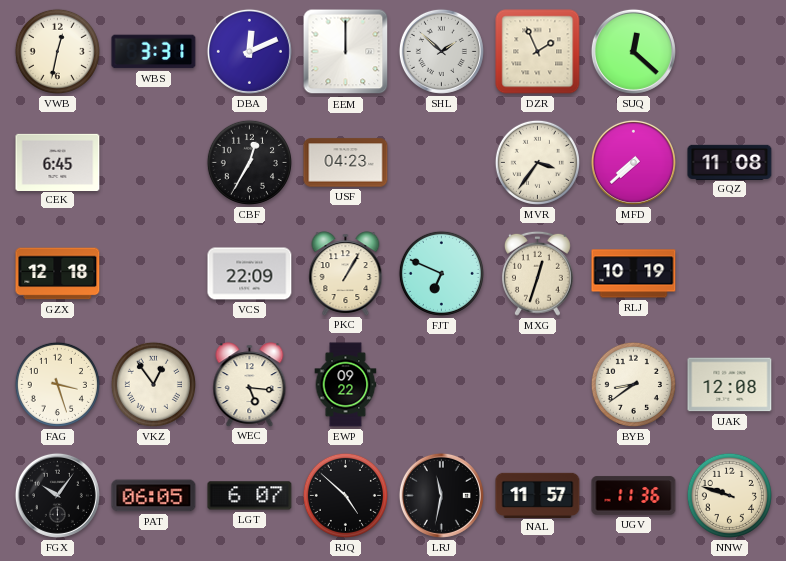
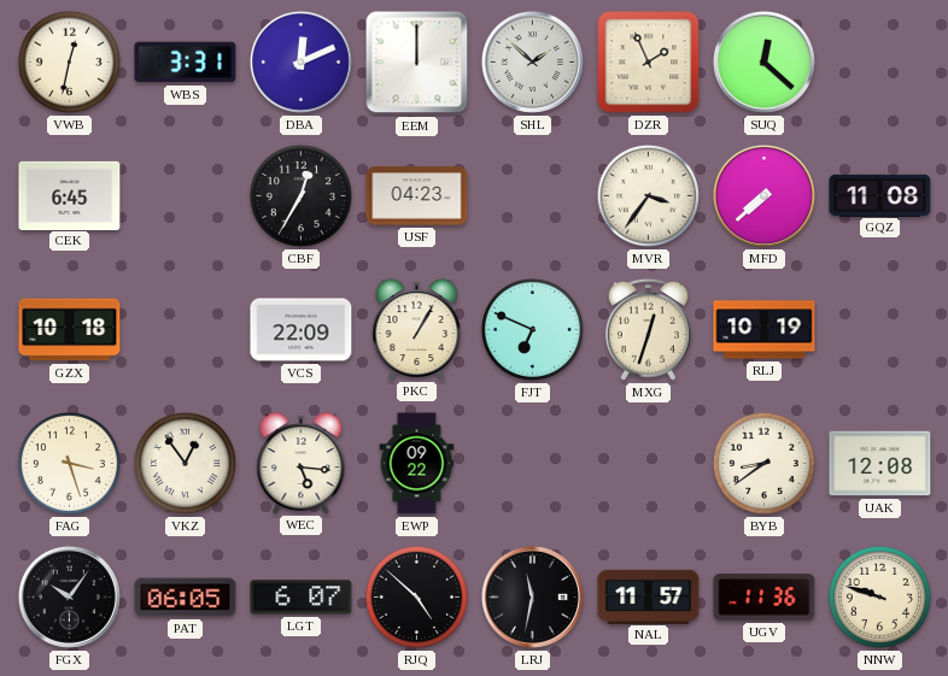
GZX: 12:18 -> 10:18
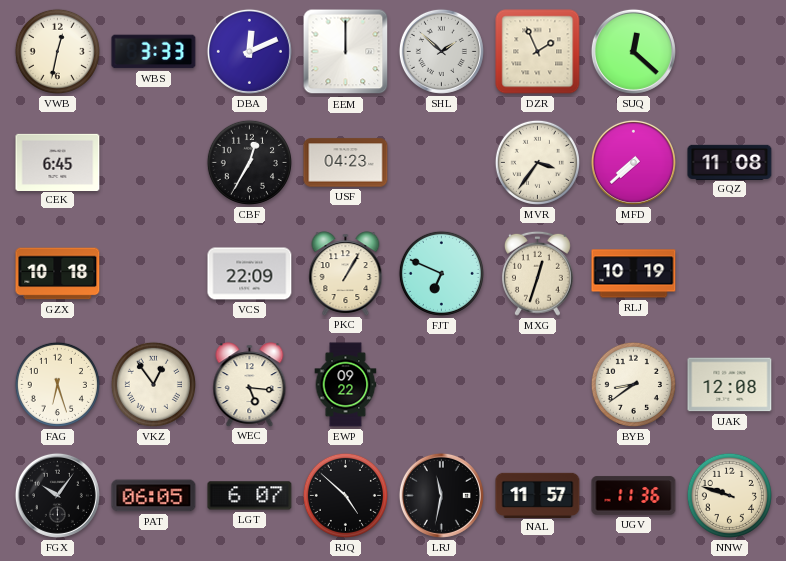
WBS: 3:31 -> 3:33
FAG: 3:27 -> 6:27
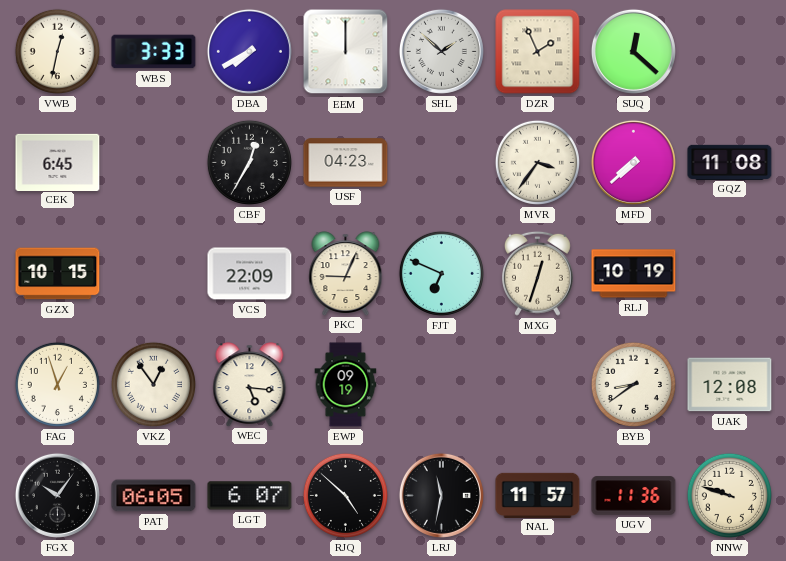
DBA: 12:11 -> 7:40
GZX: 10:18 -> 10:15
PKC: 1:05 -> 9:04
FAG: 6:27 -> 12:57
EWP: 09:22 -> 09:19
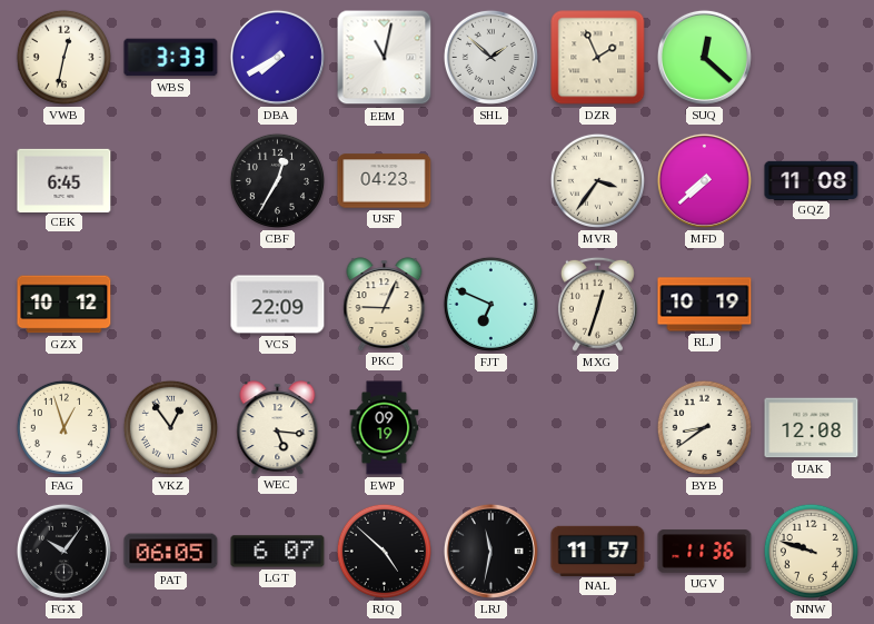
EEM: 12:00 -> 11:02
GZX: 10:15 -> 10:12
